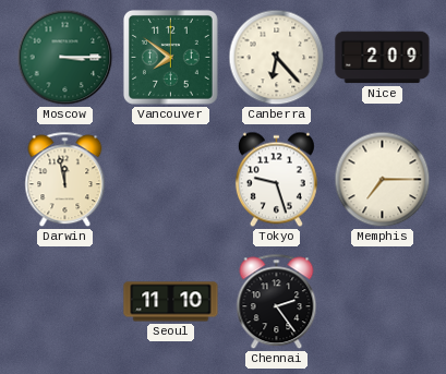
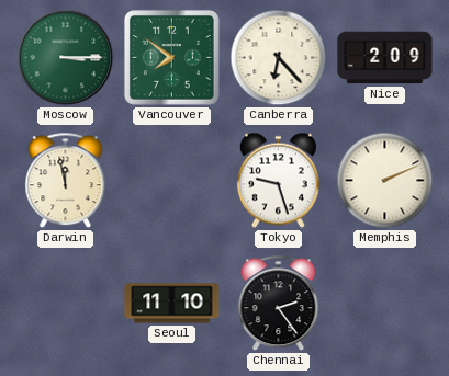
Memphis: 7:15 -> 2:11
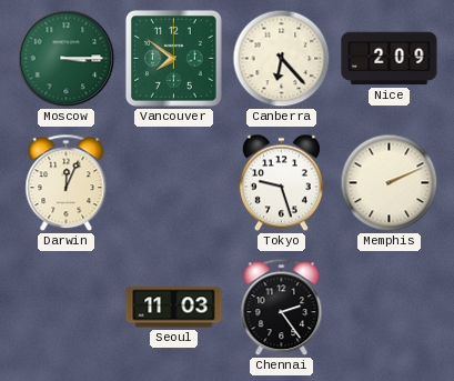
Darwin: 11:58 -> 12:04
Seoul: 11:10 -> 11:03
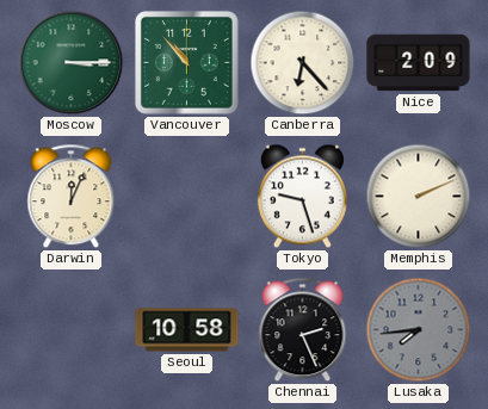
Vancouver: 7:51 -> 10:53
Seoul: 11:03 -> 10:58
Chennai: 2:24 -> 2:26
Lusaka: none -> 7:44
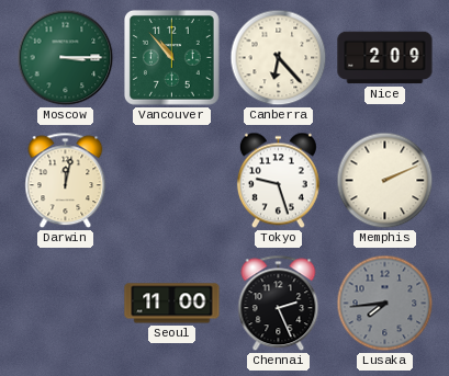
Darwin: 12:04 -> 12:02
Seoul: 10:58 -> 11:00
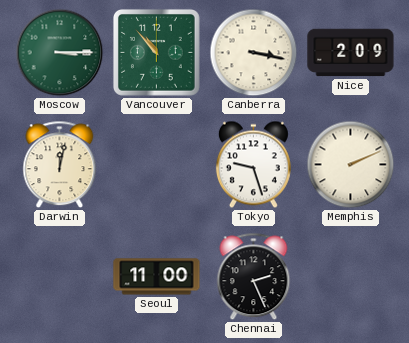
Canberra: 6:23 -> 3:17
Lusaka: 7:44 -> none
